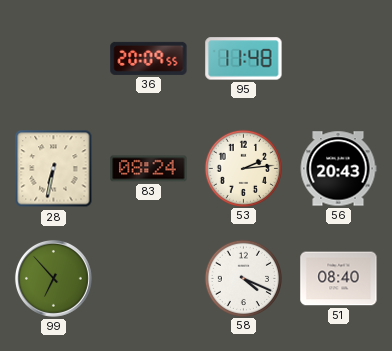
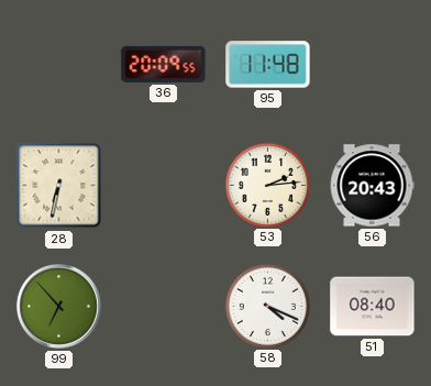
83: 08:24 -> none
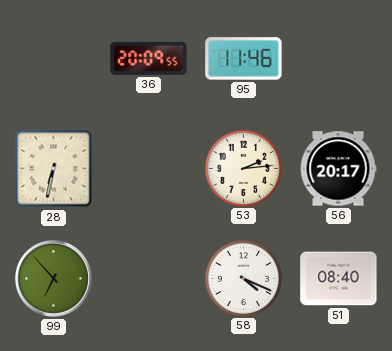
95: 11:48 -> 11:46
56: 20:43 -> 20:17
